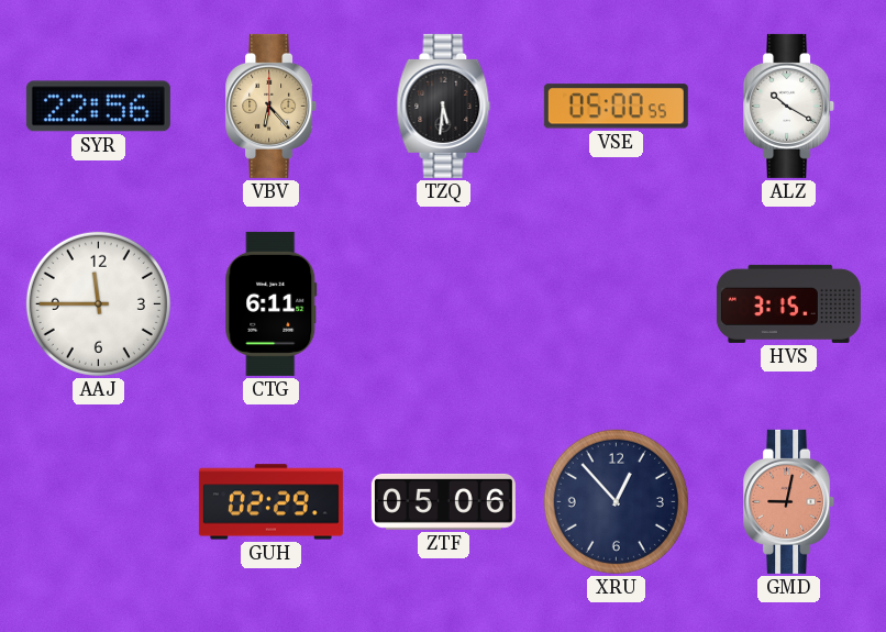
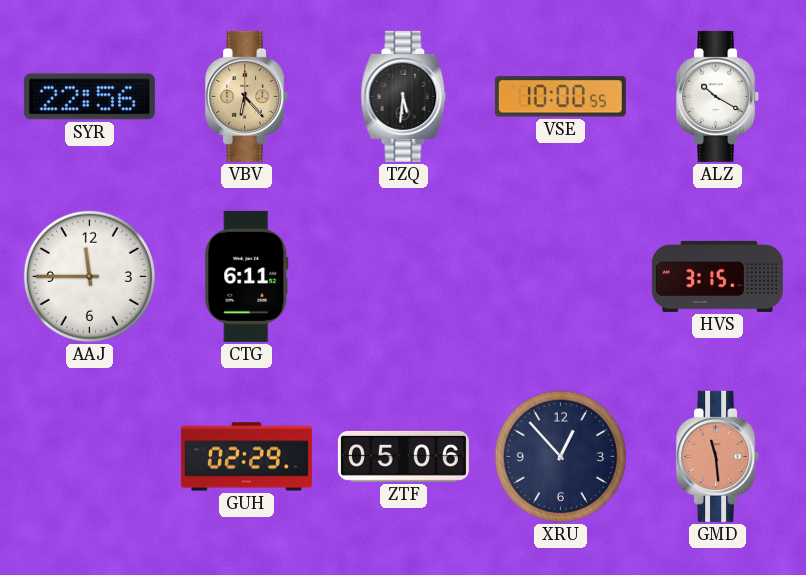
VSE: 05:00 -> 10:00
GMD: 9:02 -> 11:29
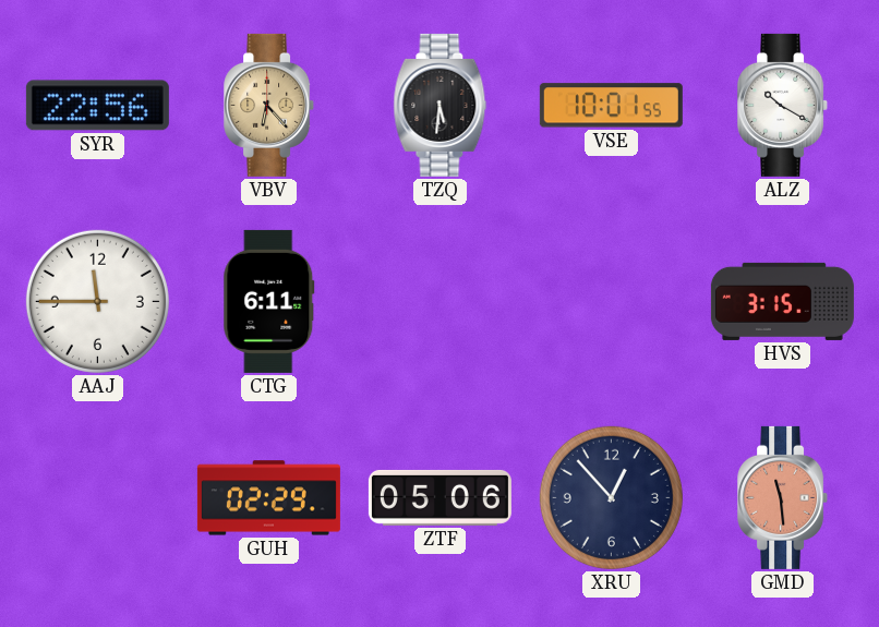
VSE: 10:00 -> 10:01
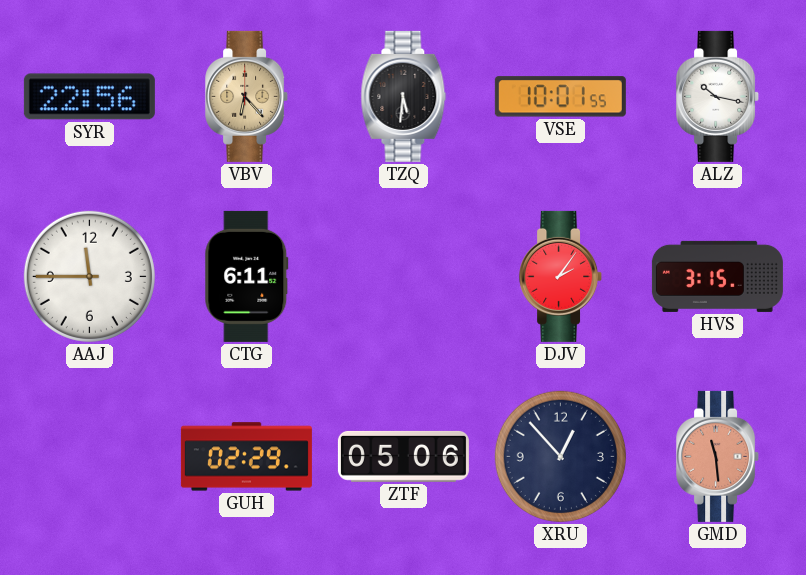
ALZ: 10:20 -> 10:17
DJV: none -> 2:06
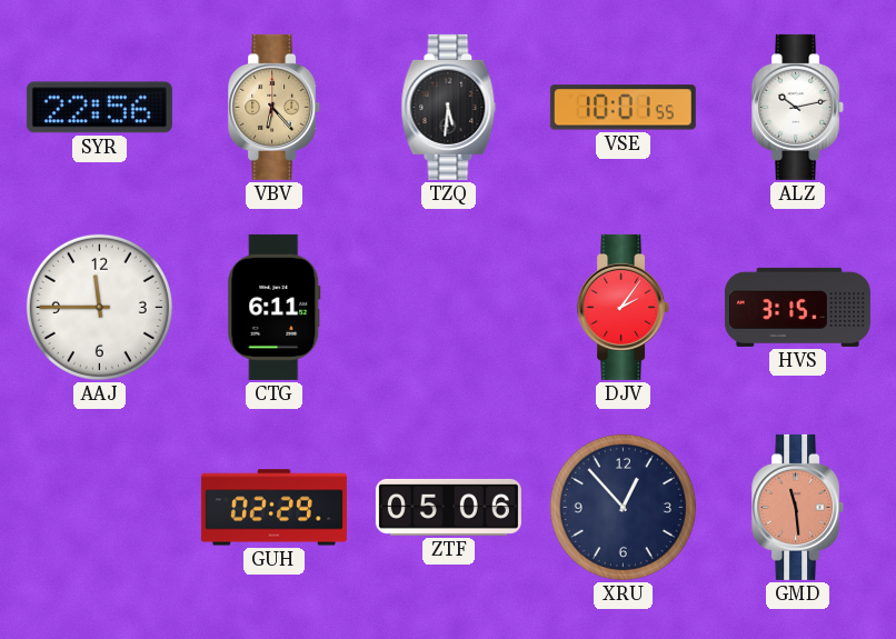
ALZ: 10:17 -> 10:13
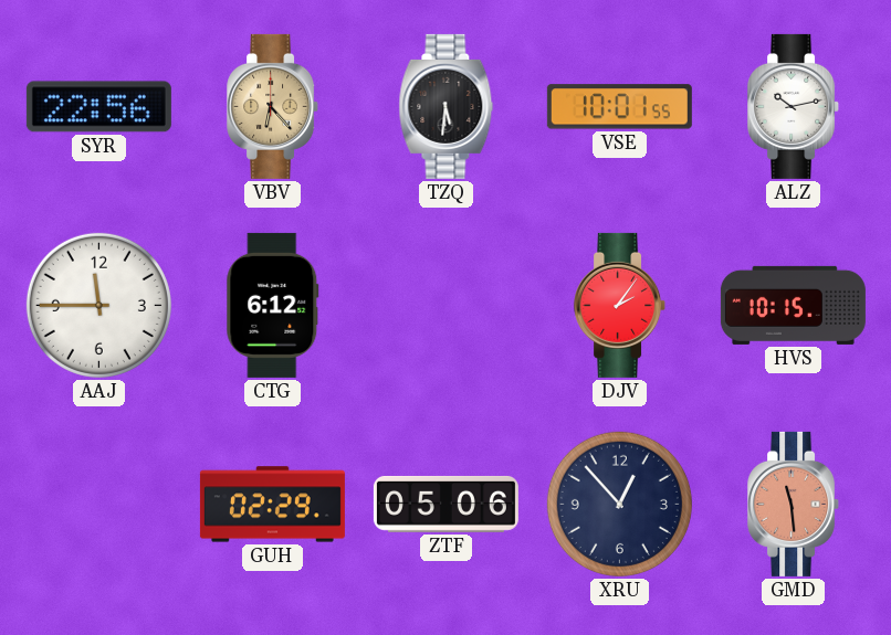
CTG: 6:11 -> 6:12
HVS: 3:15 -> 10:15
